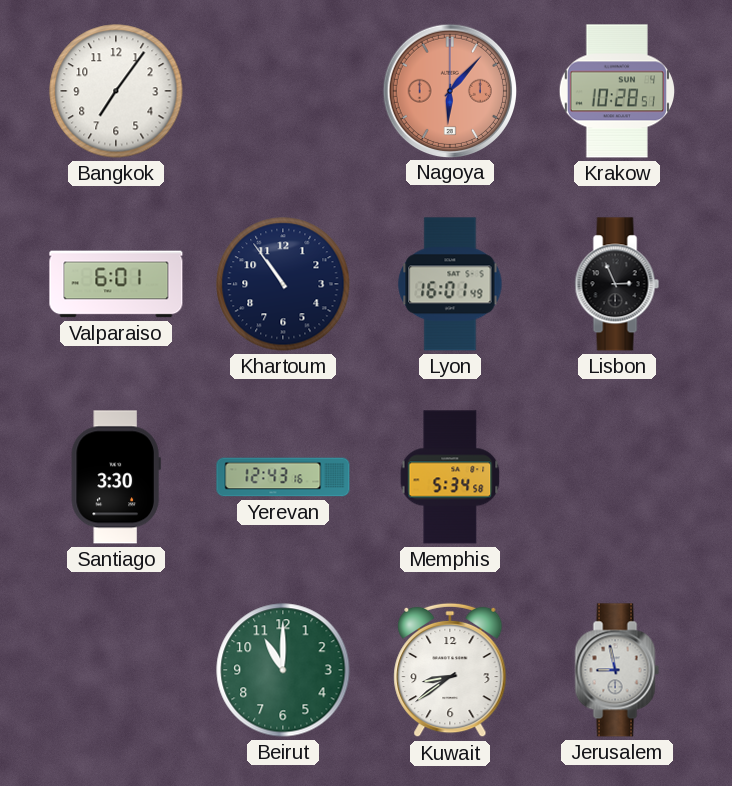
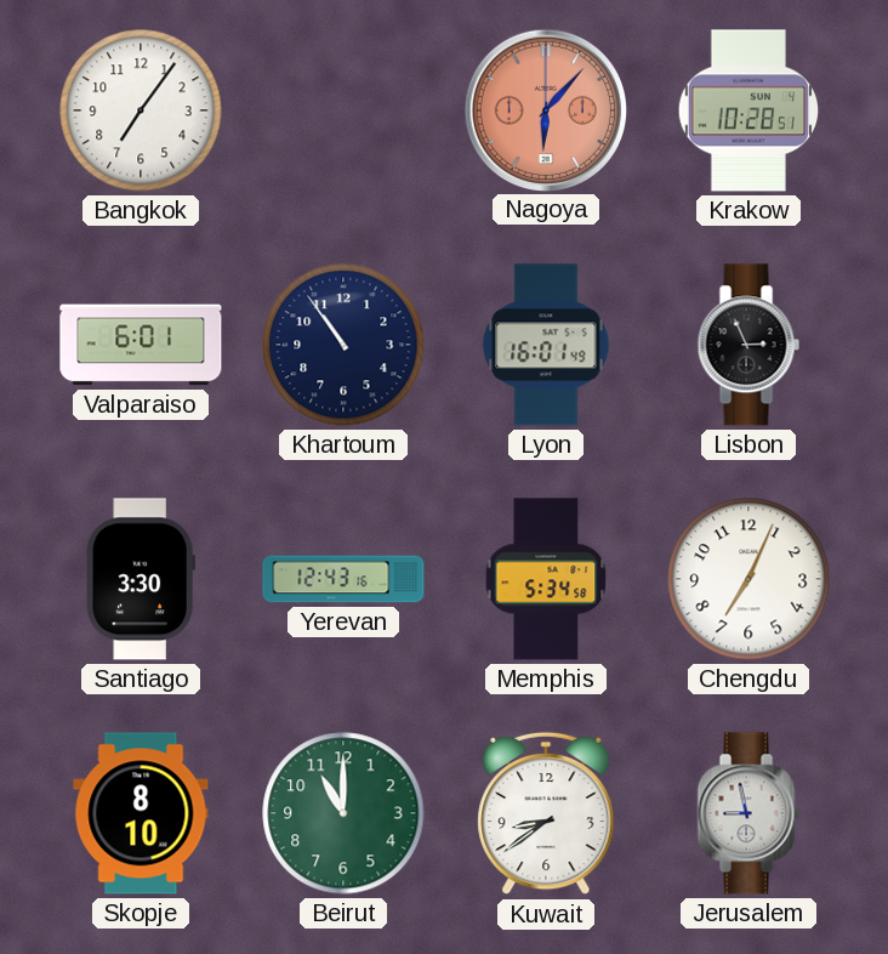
Chengdu: none -> 7:04
Skopje: none -> 8:10
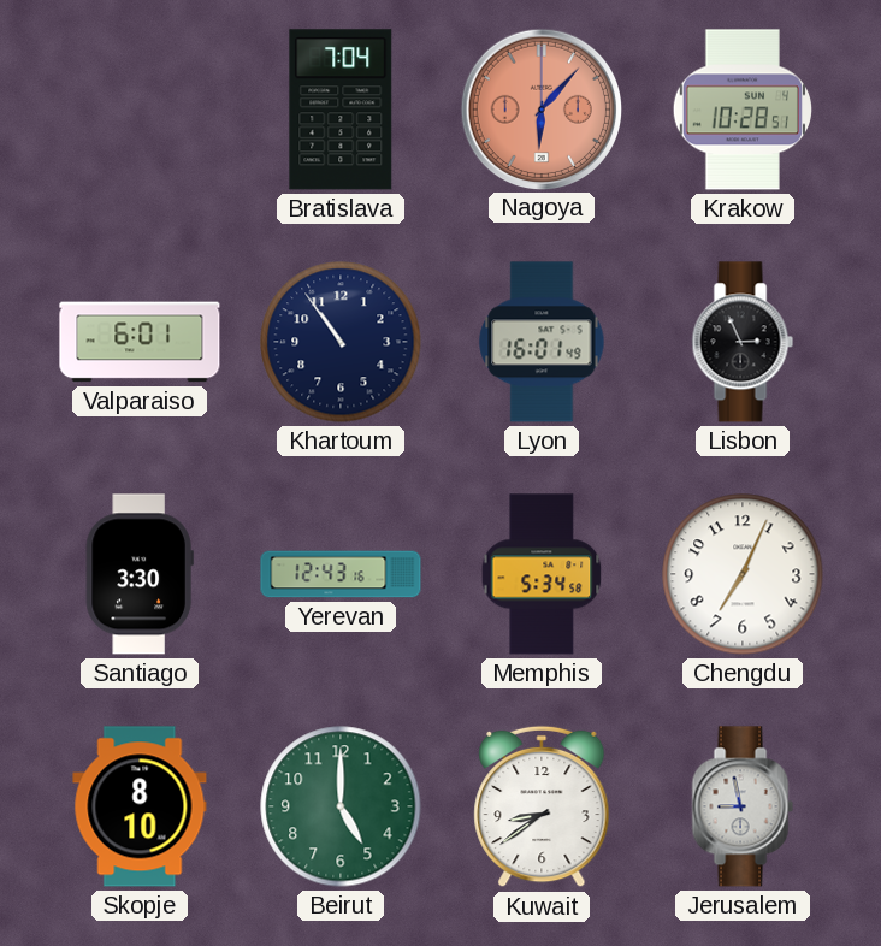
Bangkok: 7:06 -> none
Bratislava: none -> 7:04
Beirut: 11:00 -> 5:00
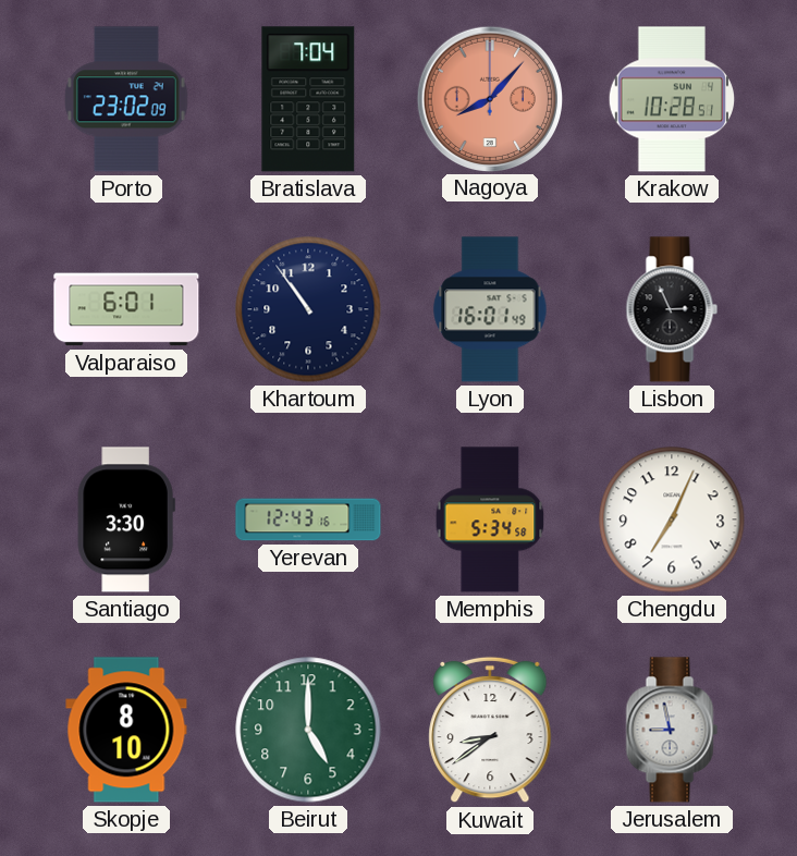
Porto: none -> 23:02
Nagoya: 6:07 -> 8:07
